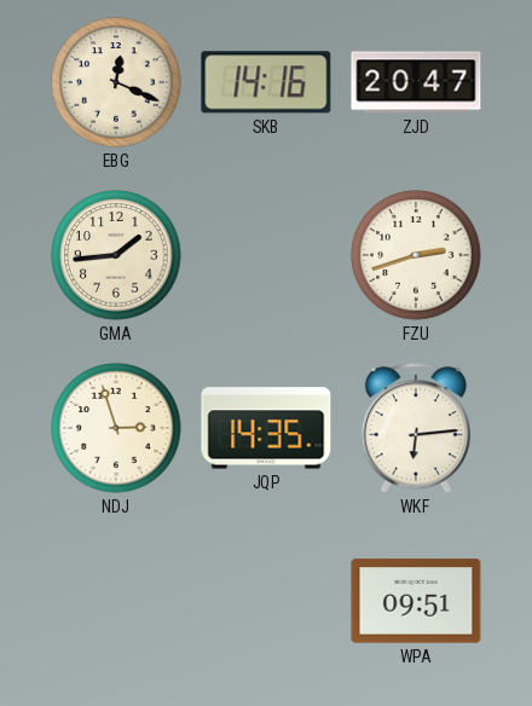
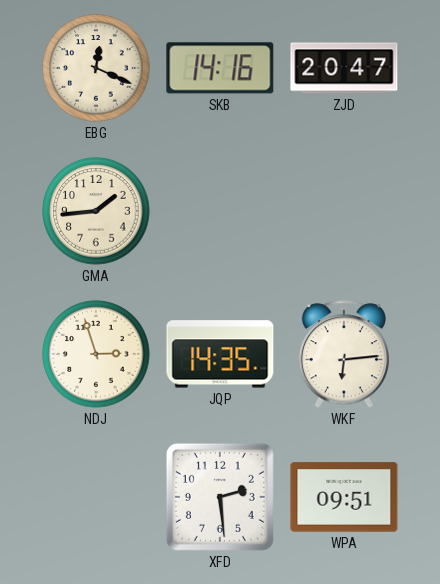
FZU: 2:42 -> none
XFD: none -> 2:29
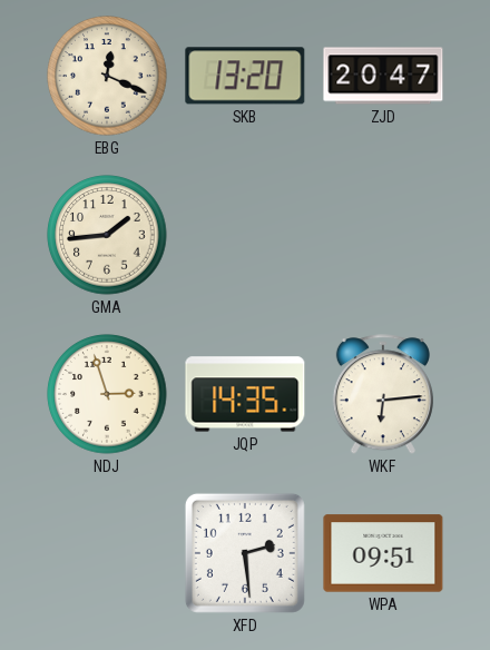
SKB: 14:16 -> 13:20
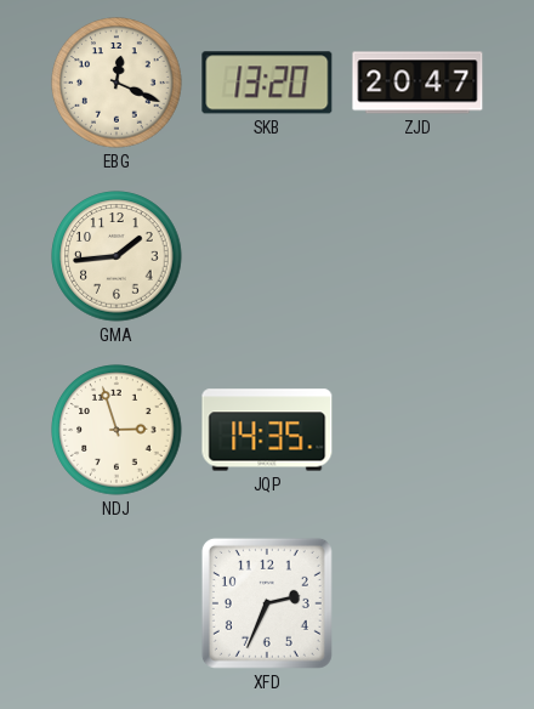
WKF: 6:14 -> none
XFD: 2:29 -> 2:34
WPA: 09:51 -> none
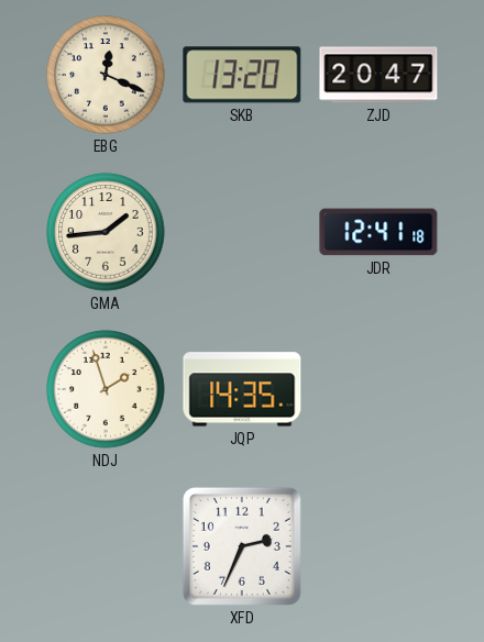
JDR: none -> 12:41
NDJ: 2:57 -> 1:57
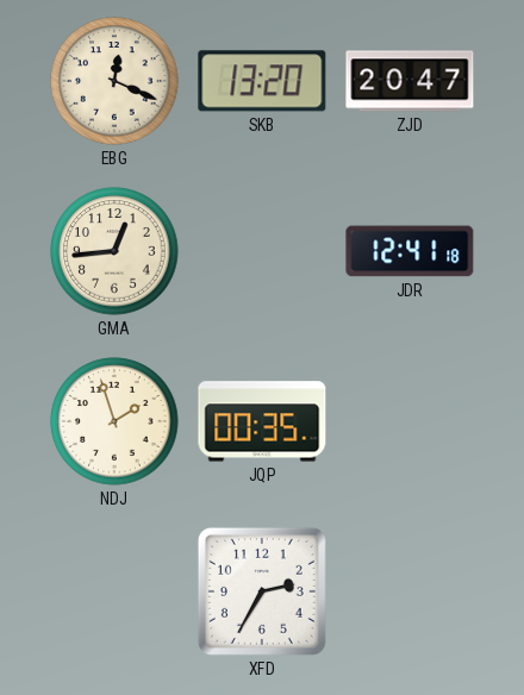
GMA: 1:44 -> 12:44
JQP: 14:35 -> 00:35
XFD: 2:34 -> 2:35
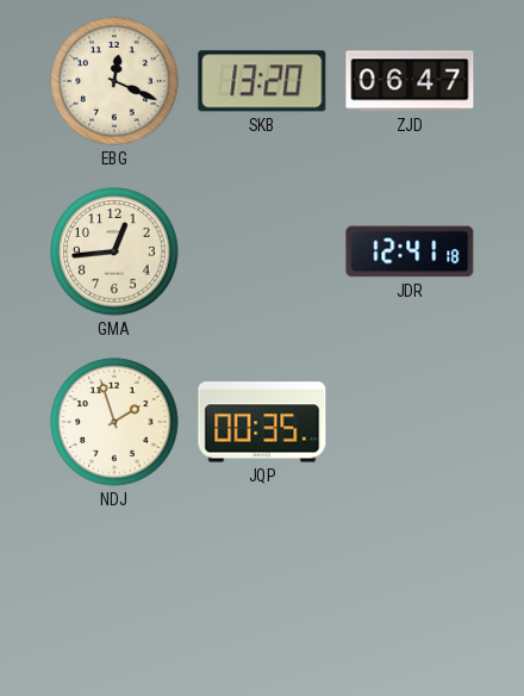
ZJD: 20:47 -> 06:47
XFD: 2:35 -> none
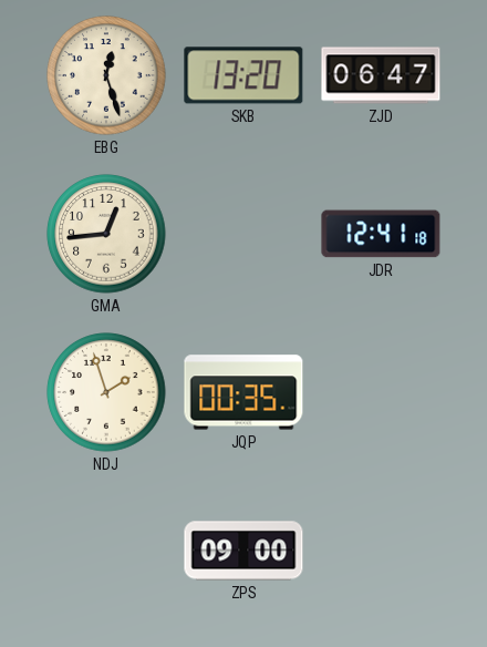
EBG: 12:19 -> 12:27
ZPS: none -> 09:00
